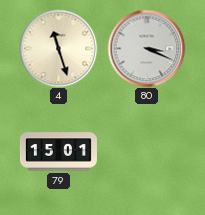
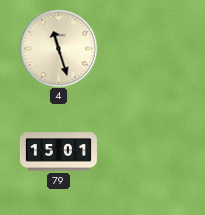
80: 3:19 -> none
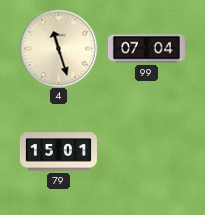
99: none -> 07:04
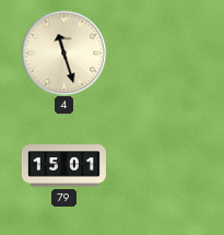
99: 07:04 -> none
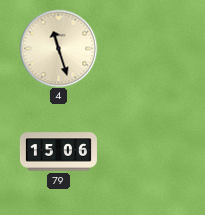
79: 15:01 -> 15:06
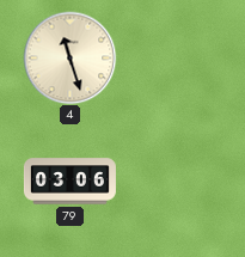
79: 15:06 -> 03:06
